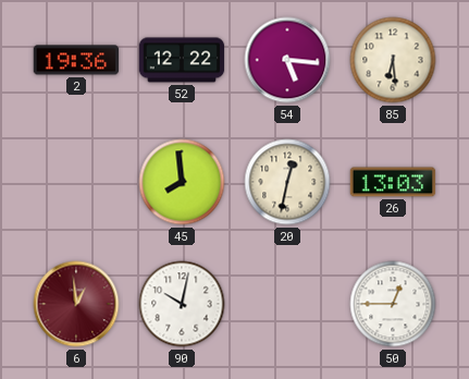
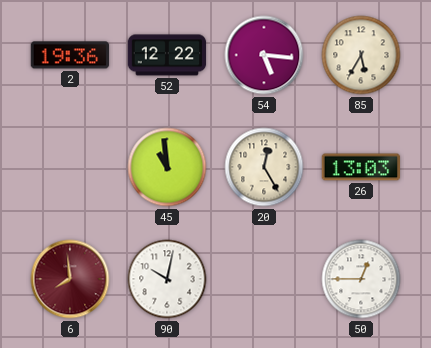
85: 6:29 -> 5:35
45: 7:59 -> 10:59
20: 12:32 -> 12:25
6: 12:59 -> 7:59
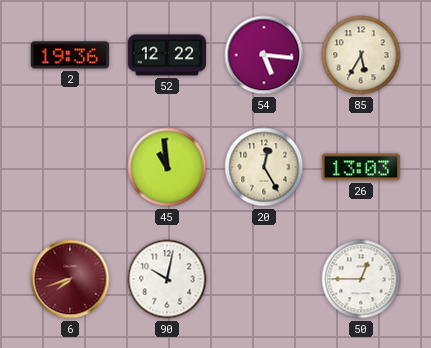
6: 7:59 -> 7:42
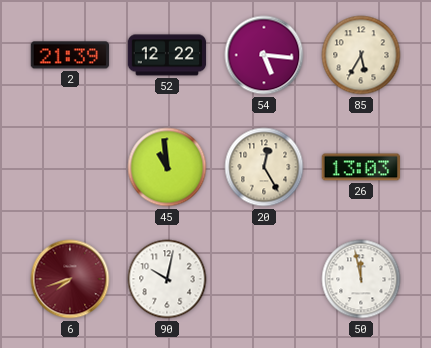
2: 19:36 -> 21:39
50: 12:45 -> 11:58
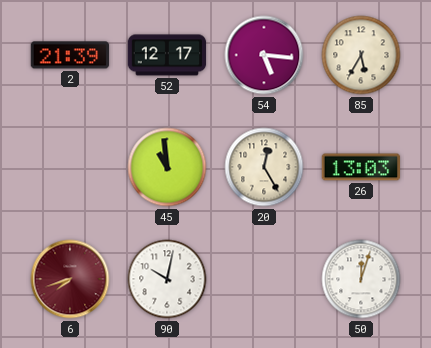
52: 12:22 -> 12:17
50: 11:58 -> 12:03
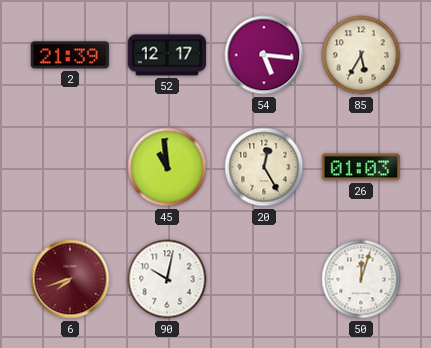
26: 13:03 -> 01:03
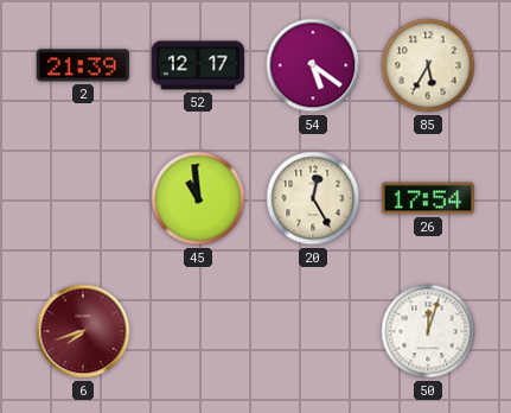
54: 5:16 -> 5:21
26: 01:03 -> 17:54
90: 10:02 -> none
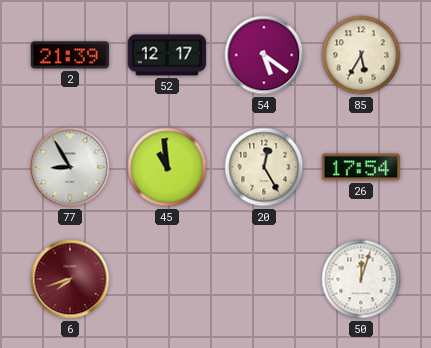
77: none -> 8:55
